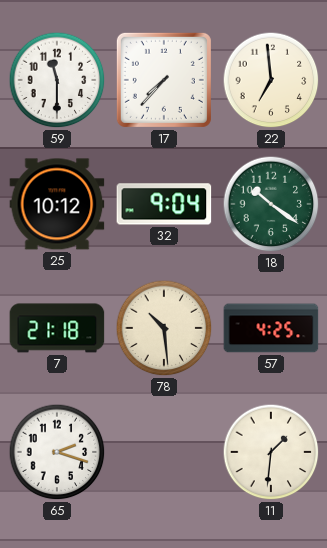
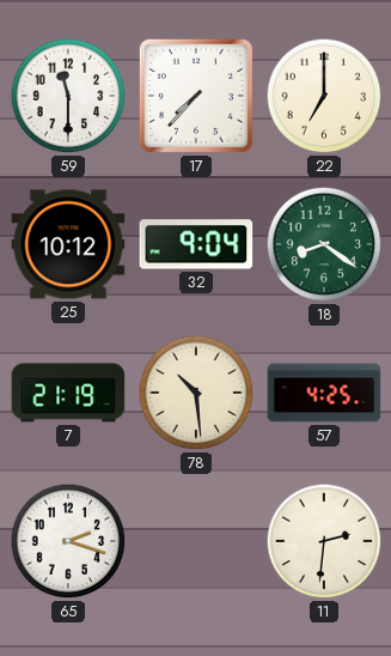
22: 6:59 -> 7:00
18: 10:21 -> 8:21
7: 21:18 -> 21:19
11: 1:31 -> 2:31
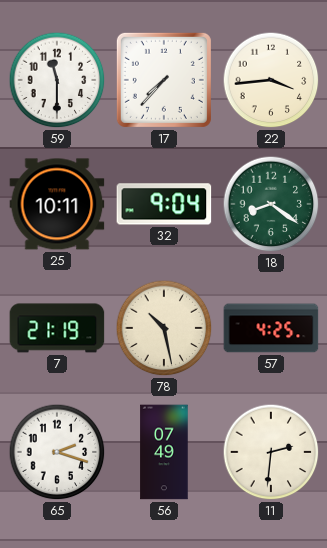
22: 7:00 -> 3:44
25: 10:12 -> 10:11
78: 10:29 -> 10:28
56: none -> 07:49
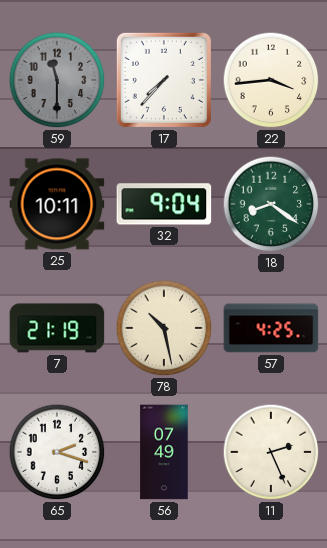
59 dial: white -> grey
11: 2:31 -> 2:26
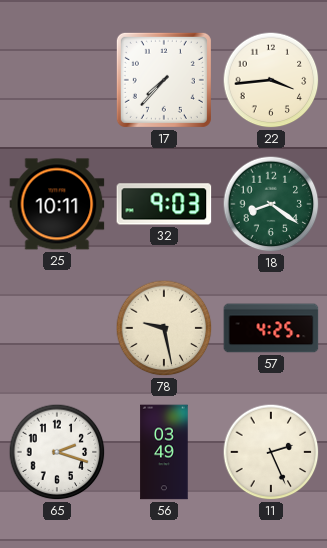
59: 11:30 -> none
32: 9:04 -> 9:03
7: 21:19 -> none
78: 10:28 -> 9:28
56: 07:49 -> 03:49
